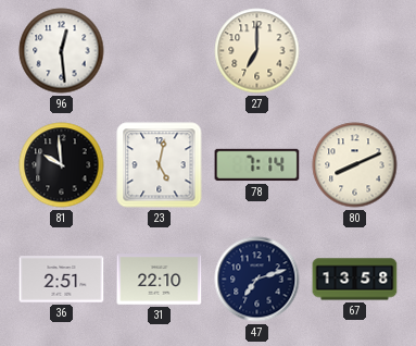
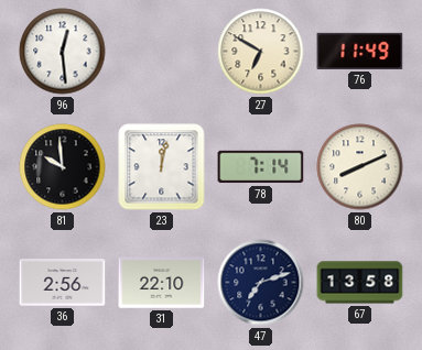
27: 7:00 -> 6:50
76: none -> 11:49
23: 5:02 -> 12:02
36: 2:51 -> 2:56
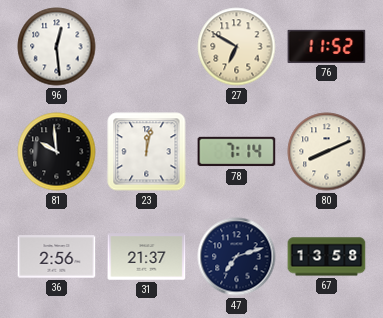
76: 11:49 -> 11:52
31: 22:10 -> 21:37
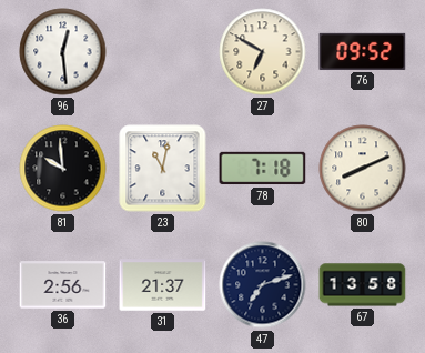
76: 11:52 -> 09:52
23: 12:02 -> 11:02
78: 7:14 -> 7:18
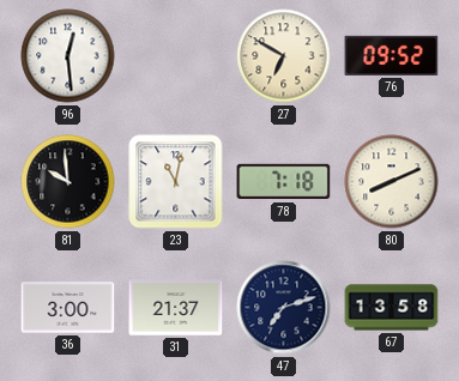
36: 2:56 -> 3:00
